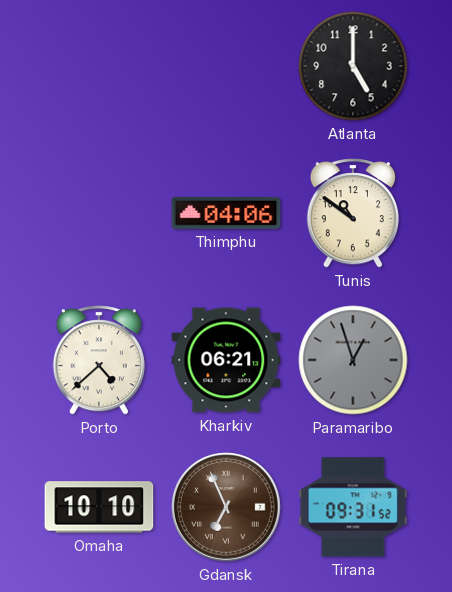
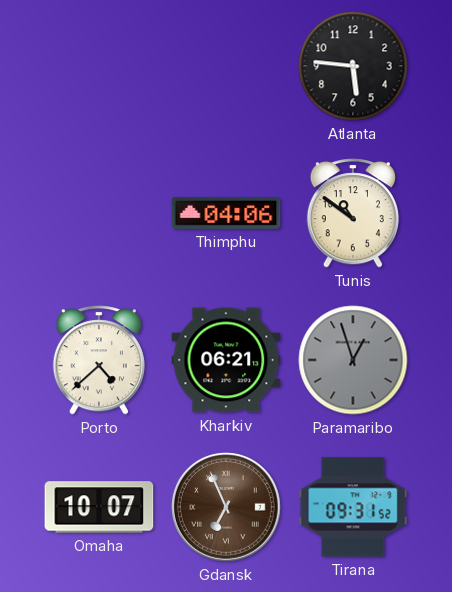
Atlanta: 5:00 -> 5:46
Omaha: 10:10 -> 10:07
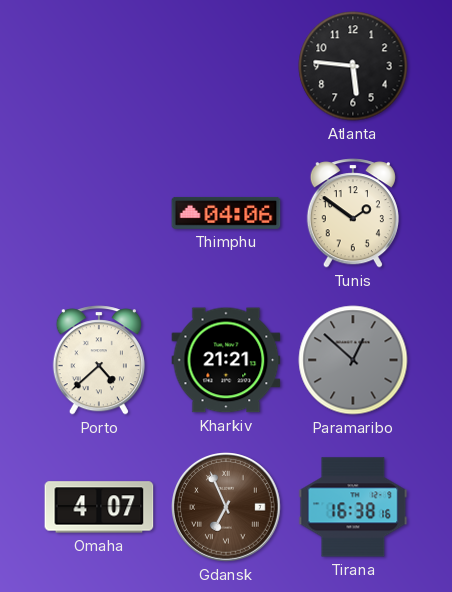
Tunis: 10:51 -> 1:51
Kharkiv: 06:21 -> 21:21
Paramaribo: 12:57 -> 12:52
Omaha: 10:07 -> 4:07
Tirana: 09:31 -> 16:38
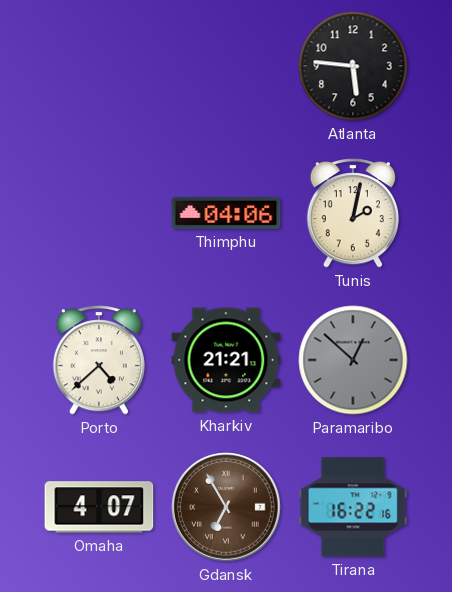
Tunis: 1:51 -> 2:02
Gdansk: 6:56 -> 6:55
Tirana: 16:38 -> 16:22
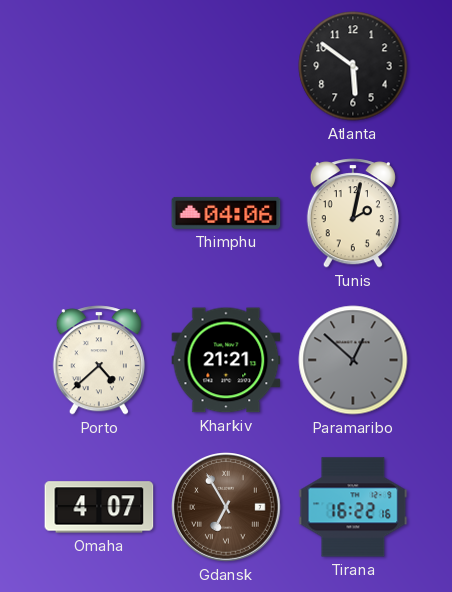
Atlanta: 5:46 -> 5:51
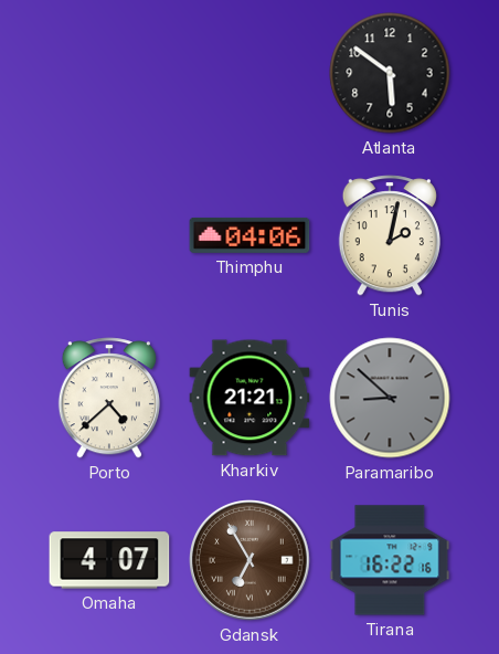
Paramaribo: 12:52 -> 8:52
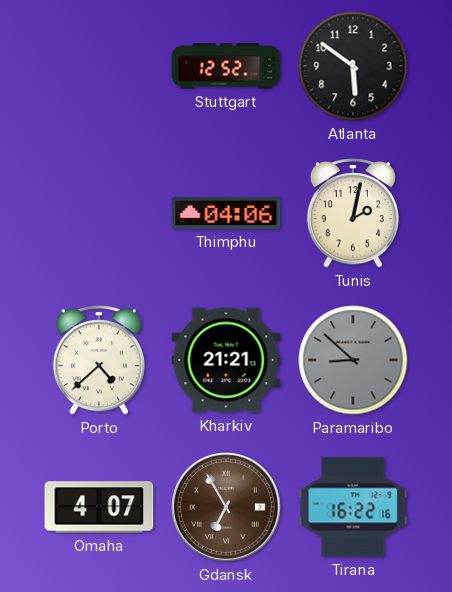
Stuttgart: none -> 12:52
